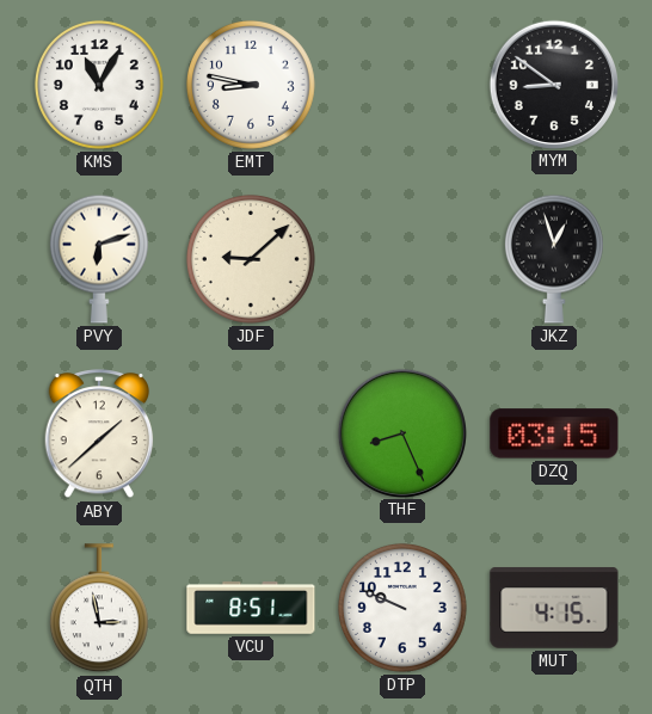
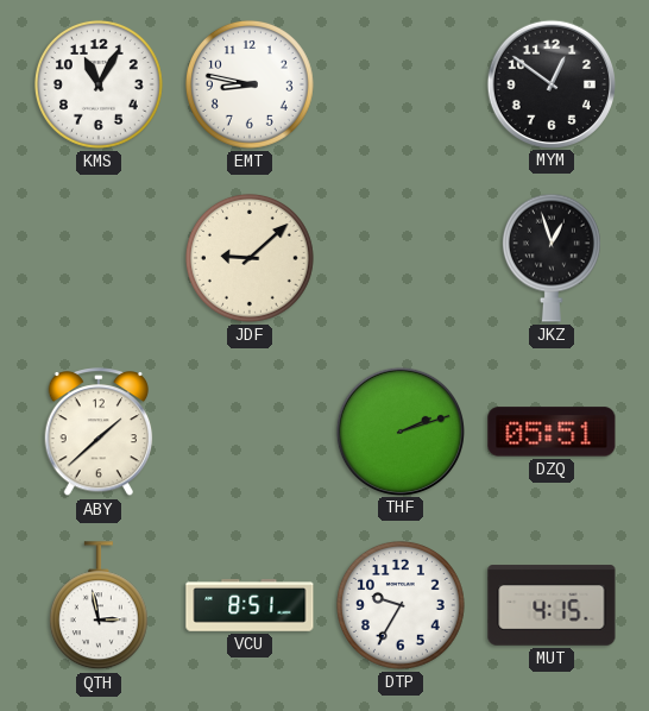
MYM: 8:51 -> 12:51
PVY: 6:12 -> none
THF: 8:26 -> 2:12
DZQ: 03:15 -> 05:51
DTP: 9:49 -> 9:35
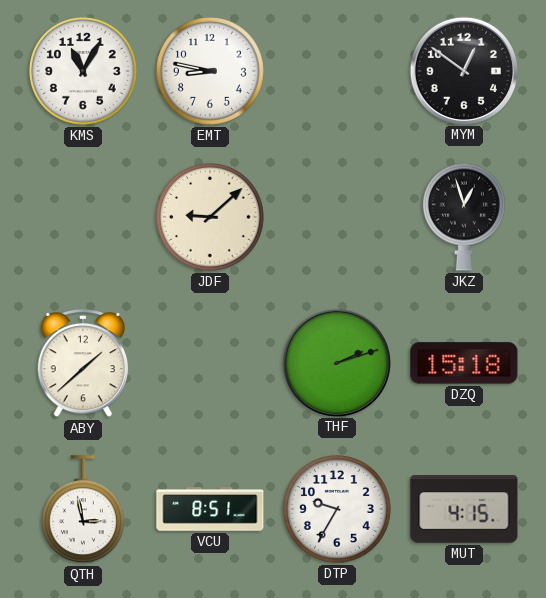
DZQ: 05:51 -> 15:18
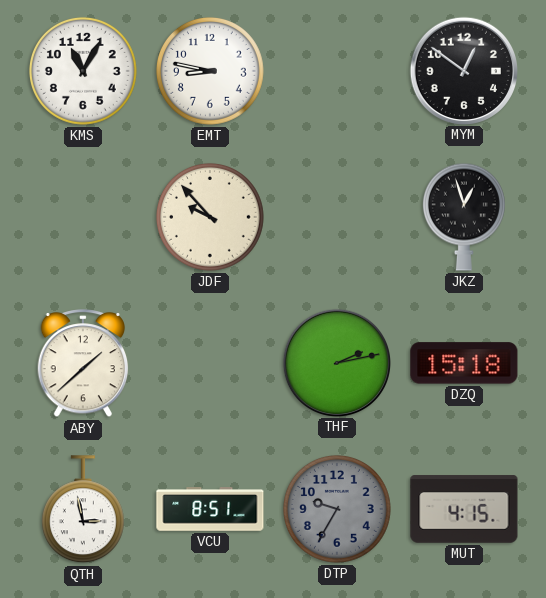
JDF: 9:08 -> 9:53
THF: 2:12 -> 2:13
DTP dial: white -> grey
